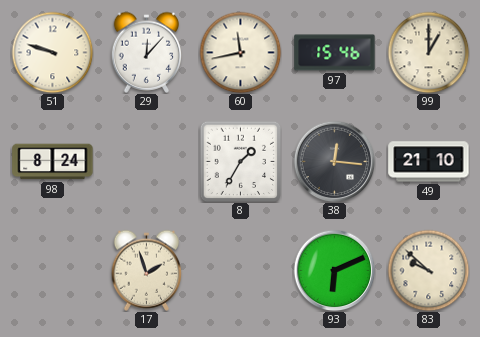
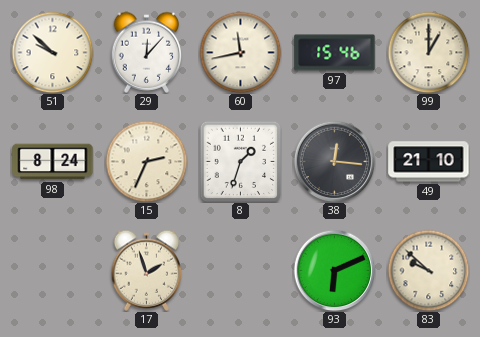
51: 9:48 -> 9:52
15: none -> 2:34
8: 1:35 -> 1:33
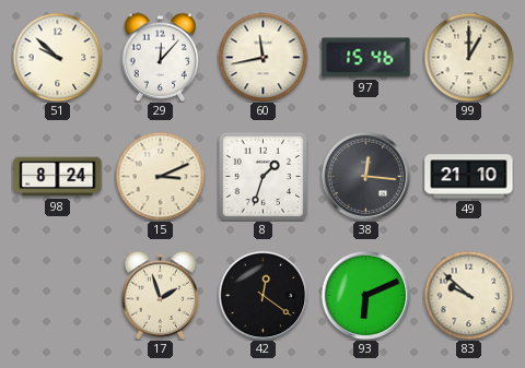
15: 2:34 -> 3:11
42: none -> 12:21
